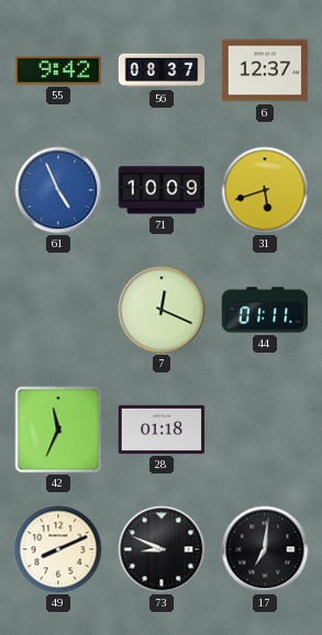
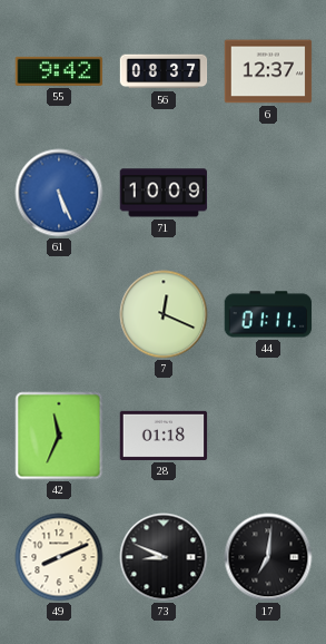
61: 4:56 -> 5:26
31: 5:42 -> none
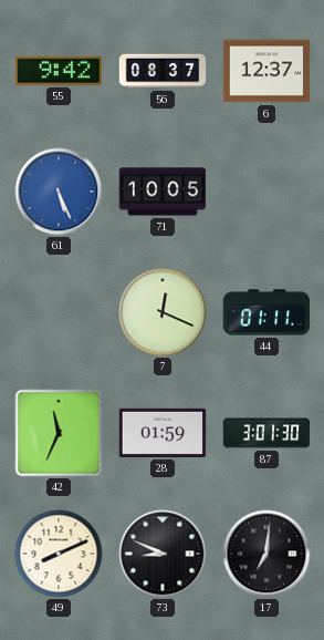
71: 10:09 -> 10:05
28: 01:18 -> 01:59
87: none -> 3:01
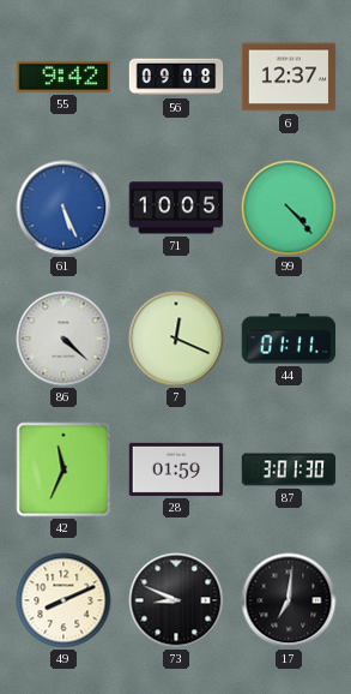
56: 08:37 -> 09:08
99: none -> 4:23
86: none -> 4:22
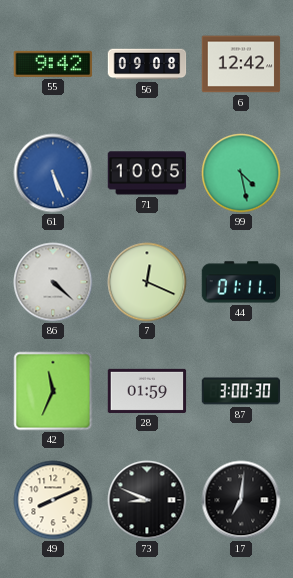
6: 12:37 -> 12:42
99: 4:23 -> 4:28
87: 3:01 -> 3:00
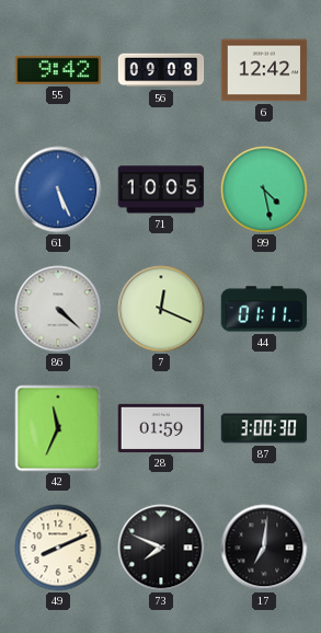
73: 8:49 -> 7:49
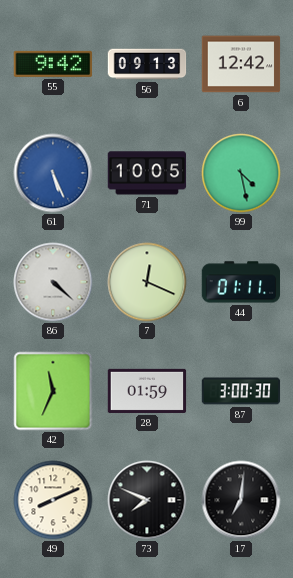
56: 09:08 -> 09:13
